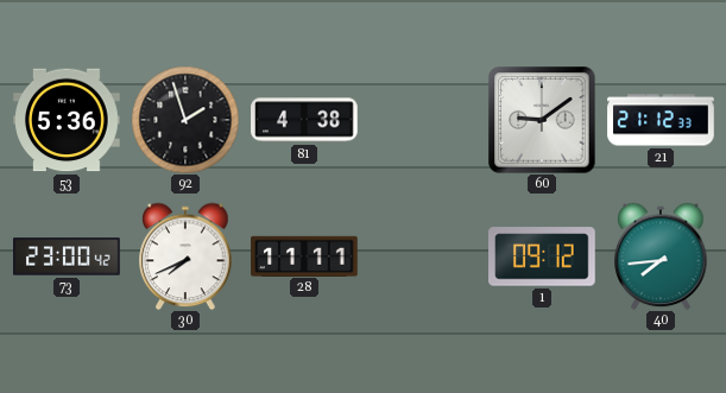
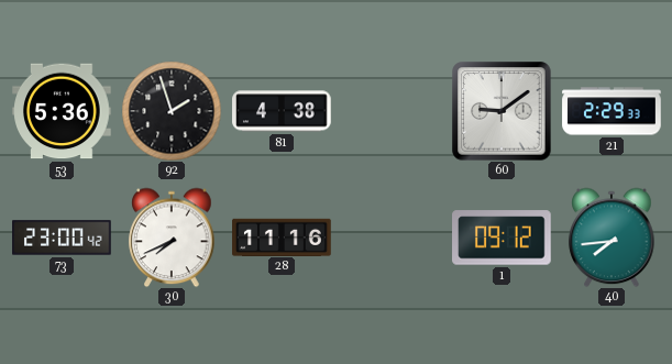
21: 21:12 -> 2:29
28: 11:11 -> 11:16
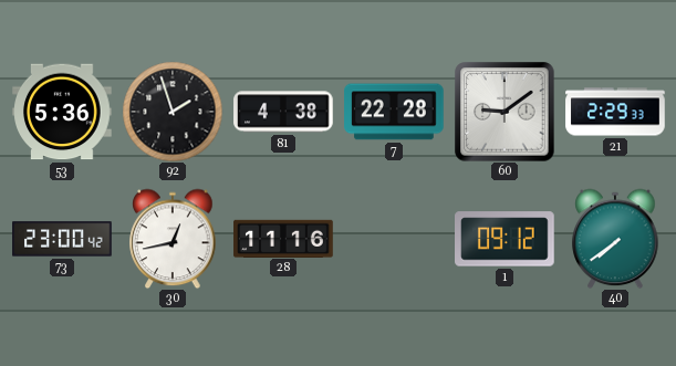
7: none -> 22:28
30: 7:41 -> 12:43
40: 7:44 -> 7:39
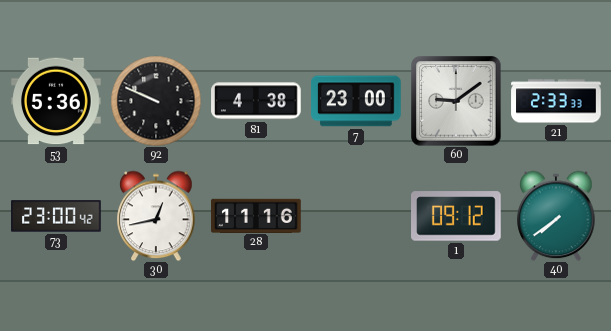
92: 1:57 -> 9:49
7: 22:28 -> 23:00
21: 2:29 -> 2:33
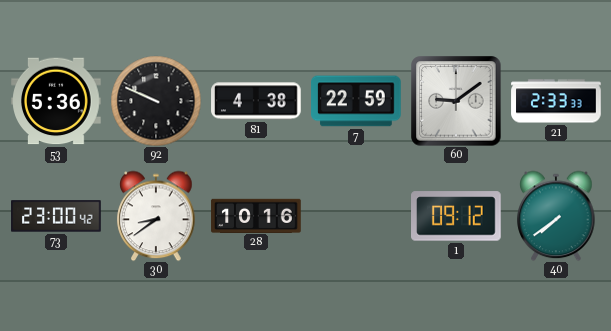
7: 23:00 -> 22:59
30: 12:43 -> 8:39
28: 11:16 -> 10:16
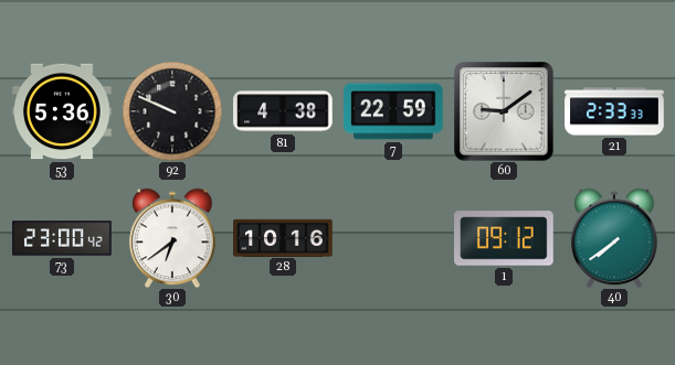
30: 8:39 -> 6:39
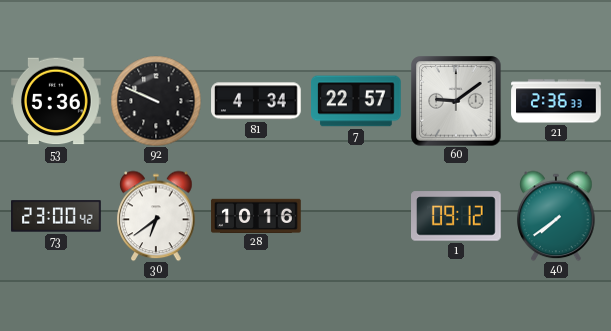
81: 4:38 -> 4:34
7: 22:59 -> 22:57
21: 2:33 -> 2:36
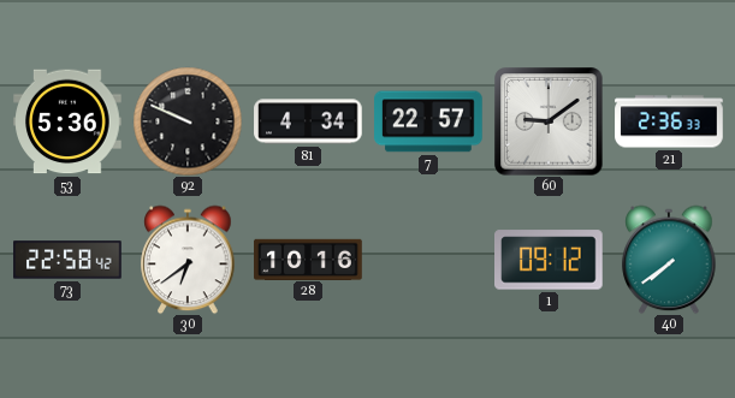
73: 23:00 -> 22:58
